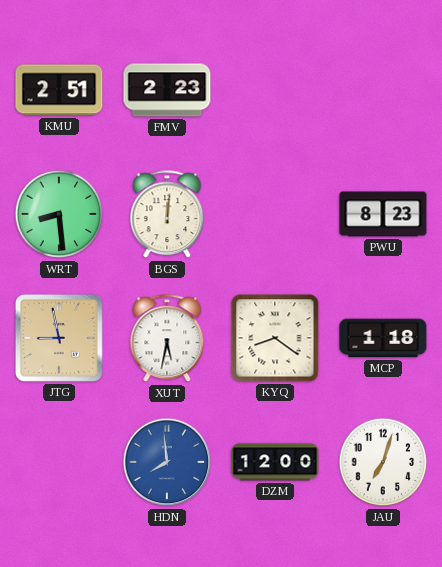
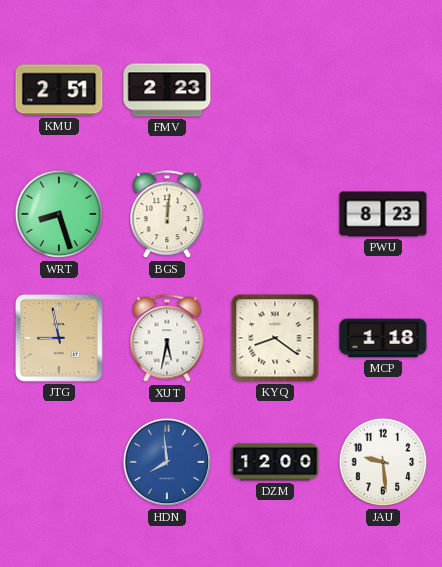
WRT: 8:29 -> 8:27
JAU: 7:03 -> 9:29
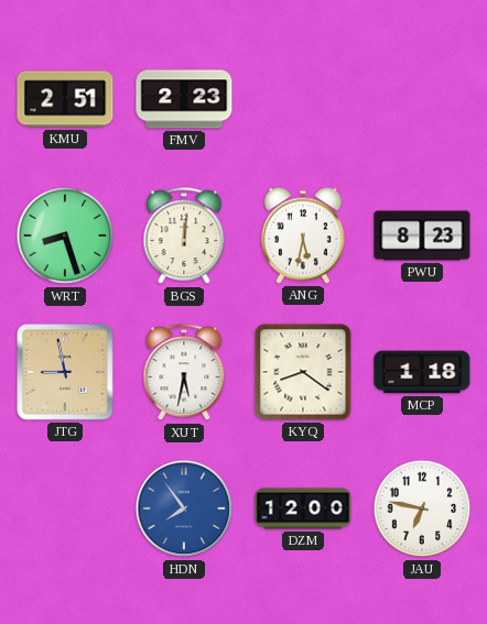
ANG: none -> 5:32
HDN: 7:59 -> 7:54
JAU: 9:29 -> 6:47
